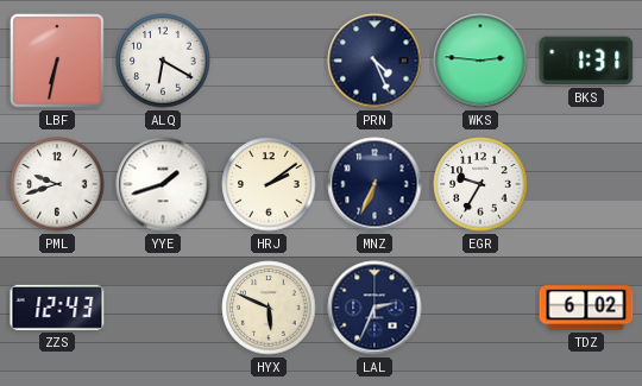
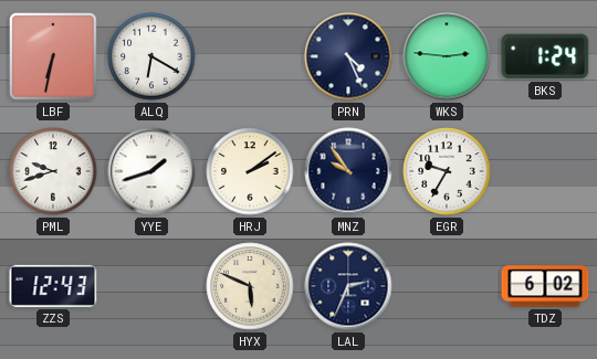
BKS: 1:31 -> 1:24
MNZ: 6:34 -> 9:54
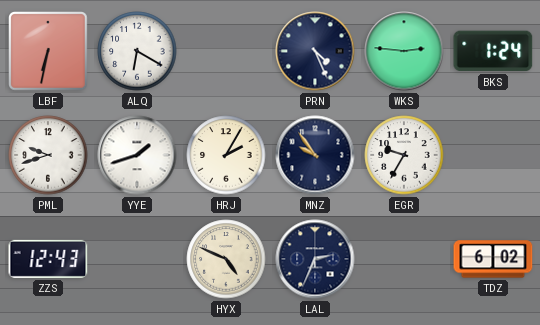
HRJ: 2:09 -> 2:05
HYX: 5:49 -> 4:49
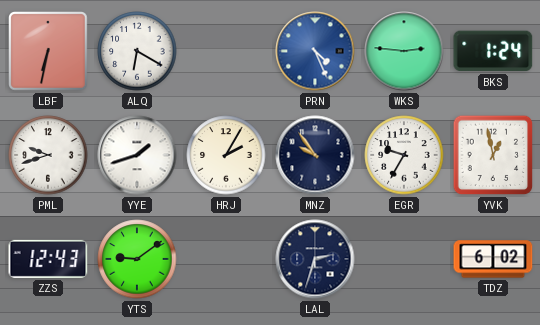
PRN dial: navy -> blue
YVK: none -> 12:58
YTS: none -> 9:09
HYX: 4:49 -> none
LAL: 2:34 -> 2:33
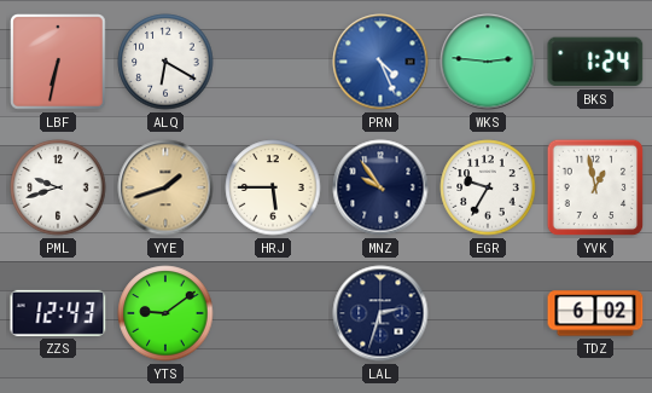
YYE dial: white -> champagne
HRJ: 2:05 -> 5:45
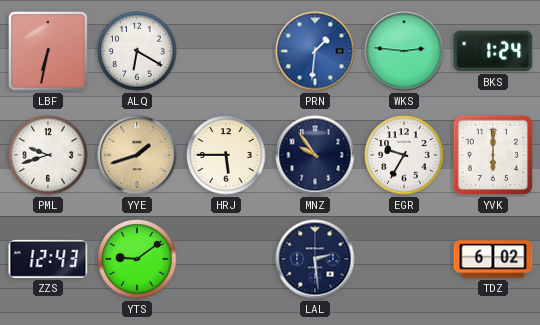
PRN: 4:26 -> 1:31
YVK: 12:58 -> 6:00
LAL: 2:33 -> 2:29
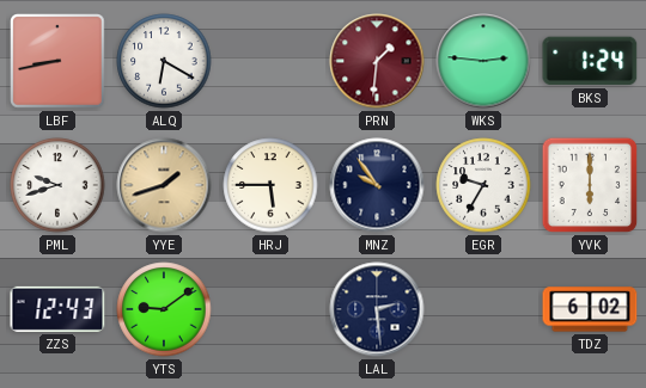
LBF: 6:32 -> 8:43
PRN dial: blue -> burgundy
